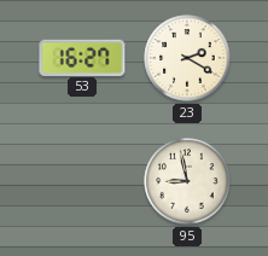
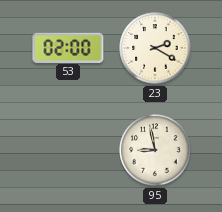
53: 16:27 -> 02:00
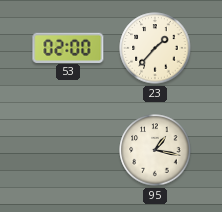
23: 2:20 -> 1:37
95: 8:58 -> 1:17
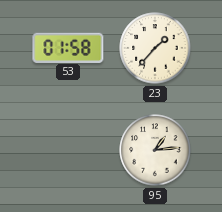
53: 02:00 -> 01:58
95: 1:17 -> 1:14
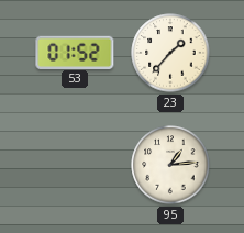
53: 01:58 -> 01:52
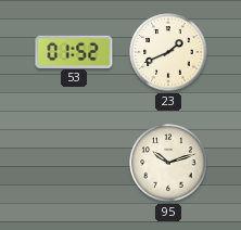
23: 1:37 -> 1:41
95: 1:14 -> 10:12
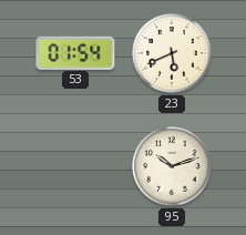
53: 01:52 -> 01:54
23: 1:41 -> 5:41
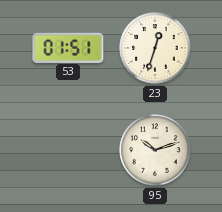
53: 01:54 -> 01:51
23: 5:41 -> 12:33
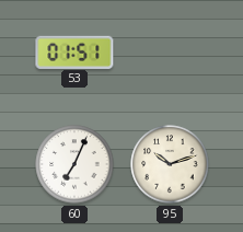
23: 12:33 -> none
60: none -> 7:04
